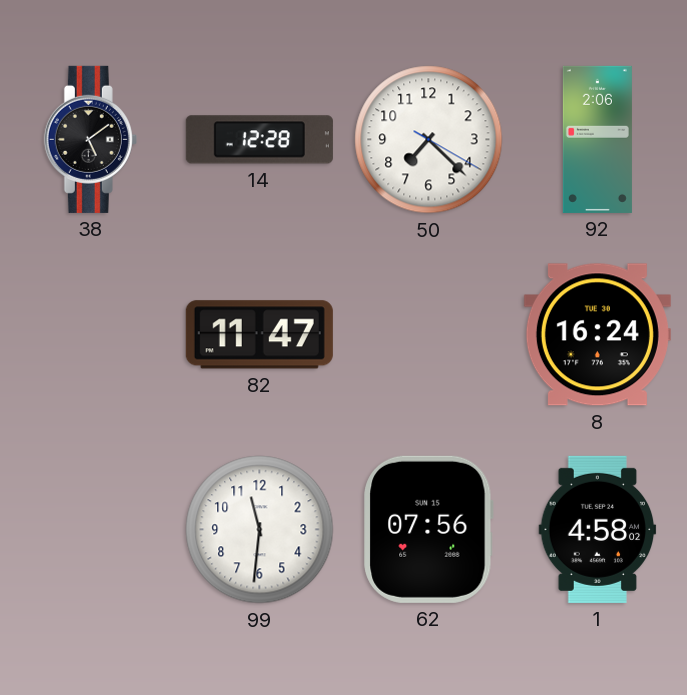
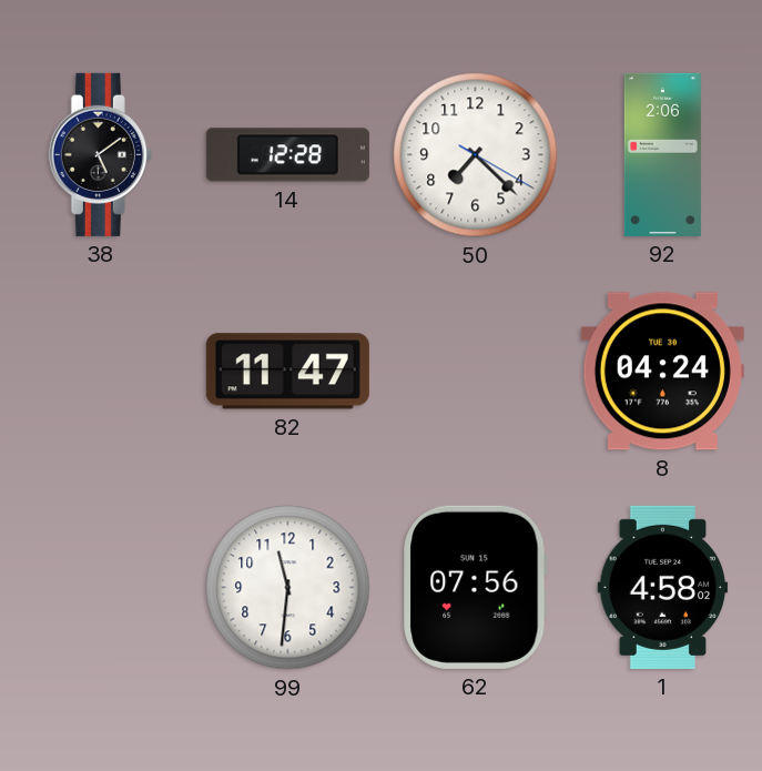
8: 16:24 -> 04:24
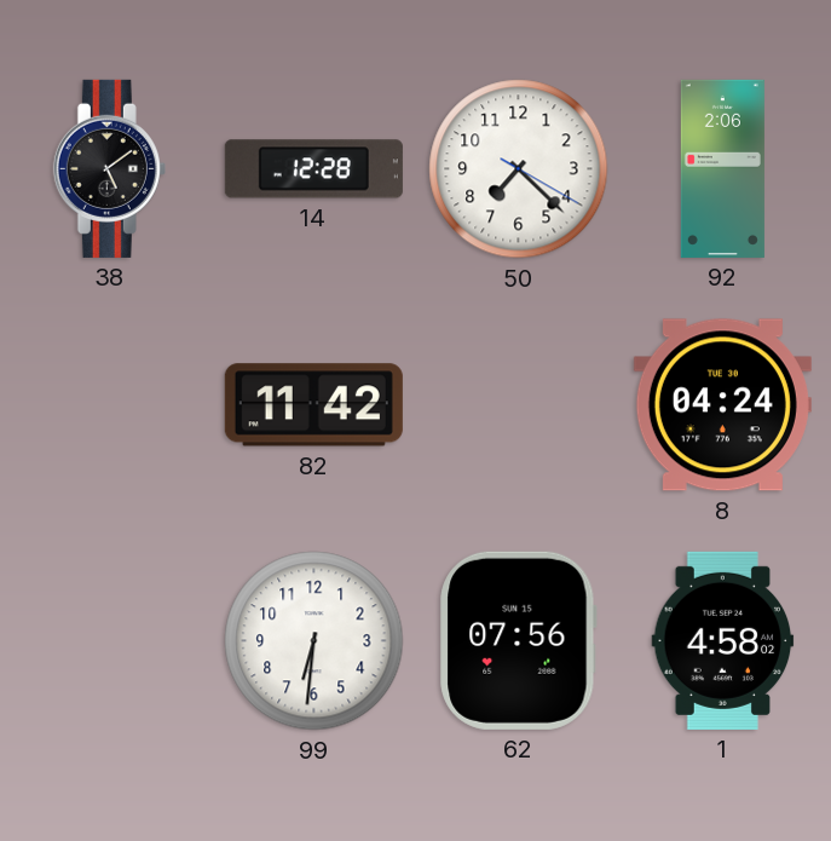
82: 11:47 -> 11:42
99: 11:31 -> 6:31
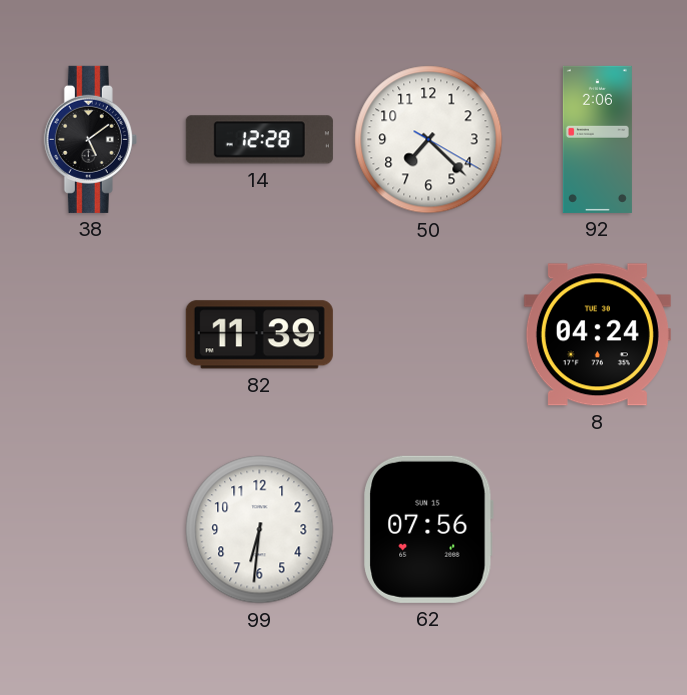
82: 11:42 -> 11:39
1: 4:58 -> none
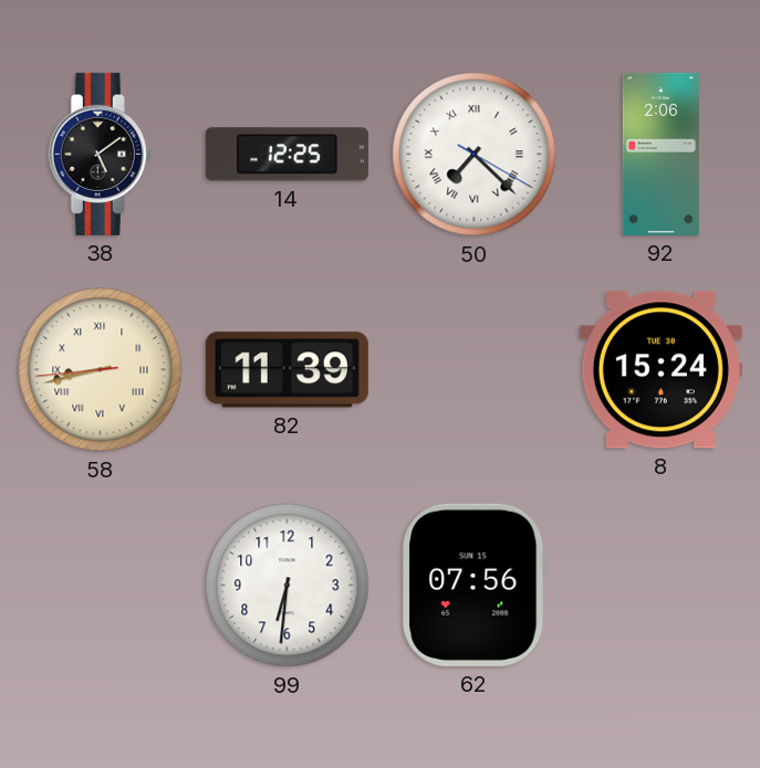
14: 12:28 -> 12:25
50 numerals: Arabic -> Roman
58: none -> 8:42
8: 04:24 -> 15:24
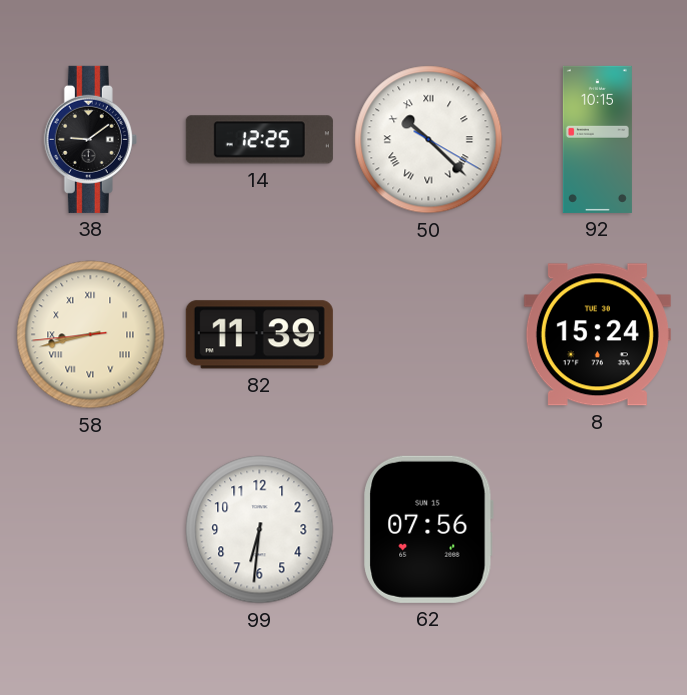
38: 5:09 -> 9:09
50: 7:22 -> 10:22
92: 2:06 -> 10:15
